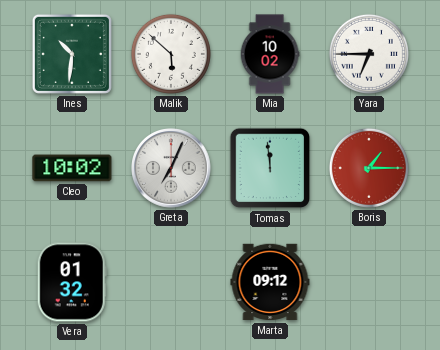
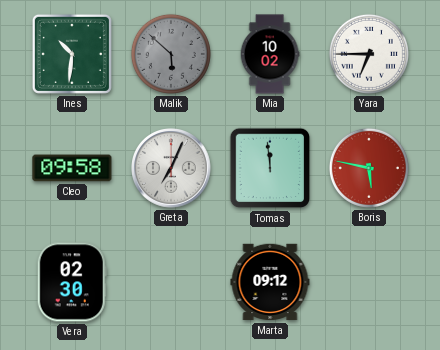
Malik dial: white -> grey
Cleo: 10:02 -> 09:58
Boris: 1:15 -> 5:47
Vera: 01:32 -> 02:30
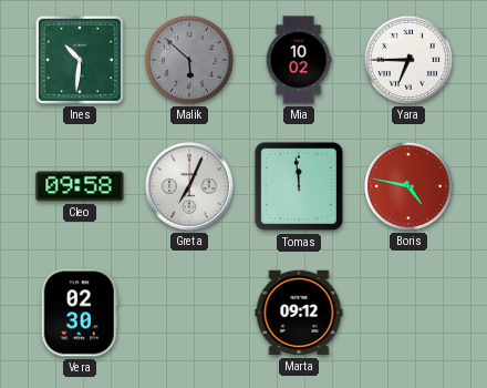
Boris: 5:47 -> 4:47
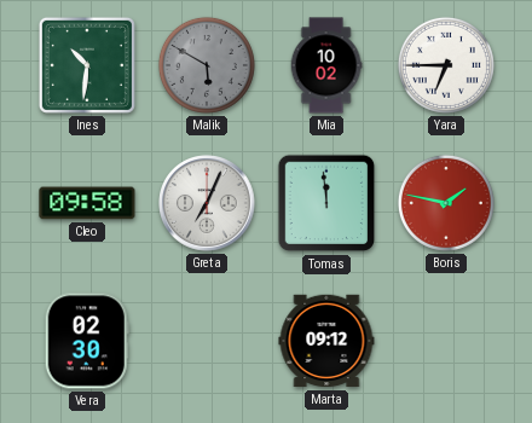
Malik: 5:52 -> 5:50
Boris: 4:47 -> 1:47
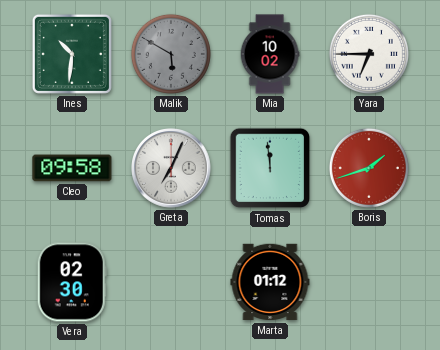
Boris: 1:47 -> 1:42
Marta: 09:12 -> 01:12
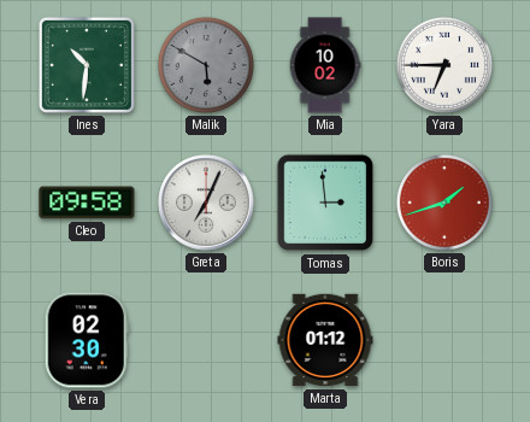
Tomas: 11:59 -> 2:59
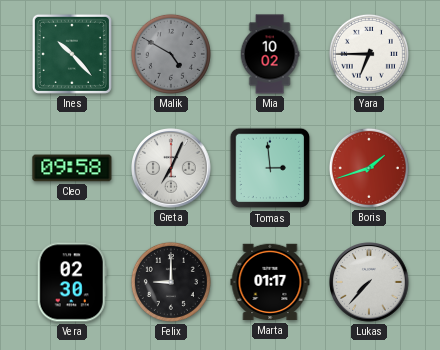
Ines: 10:31 -> 10:23
Malik: 5:50 -> 4:50
Felix: none -> 9:00
Marta: 01:12 -> 01:17
Lukas: none -> 7:37
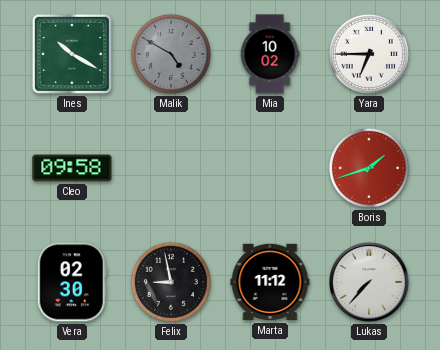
Ines: 10:23 -> 10:20
Greta: 7:04 -> none
Tomas: 2:59 -> none
Felix: 9:00 -> 8:58
Marta: 01:17 -> 11:12
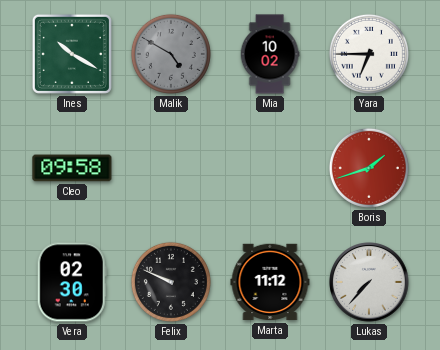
Felix: 8:58 -> 9:49
